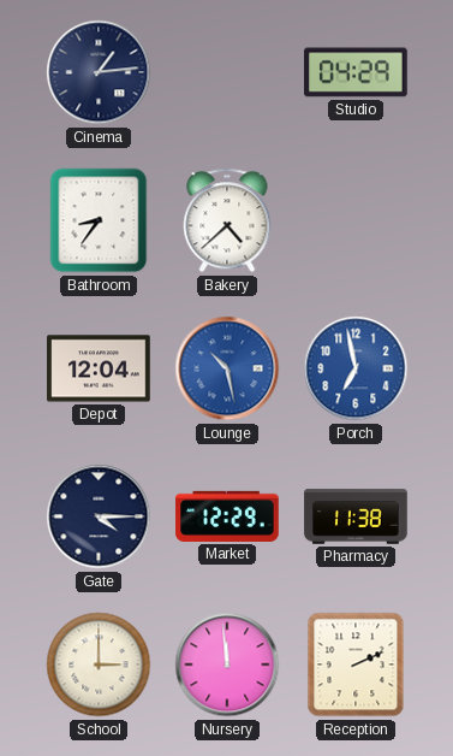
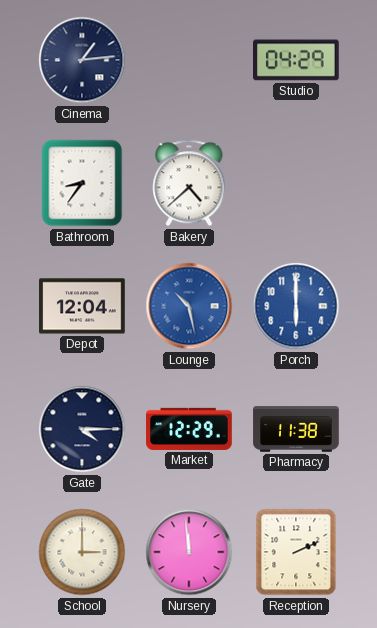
Porch: 6:58 -> 6:00
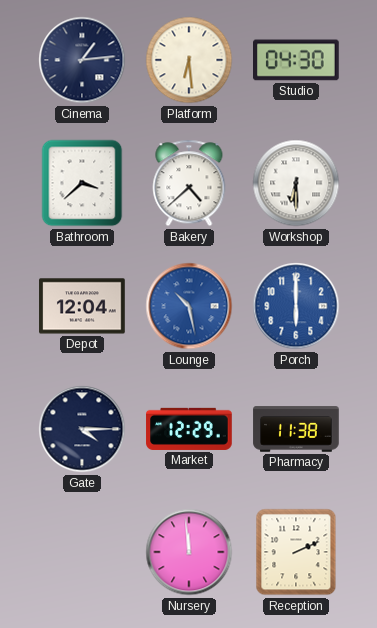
Platform: none -> 6:29
Studio: 04:29 -> 04:30
Bathroom: 8:36 -> 3:38
Workshop: none -> 6:30
School: 3:00 -> none
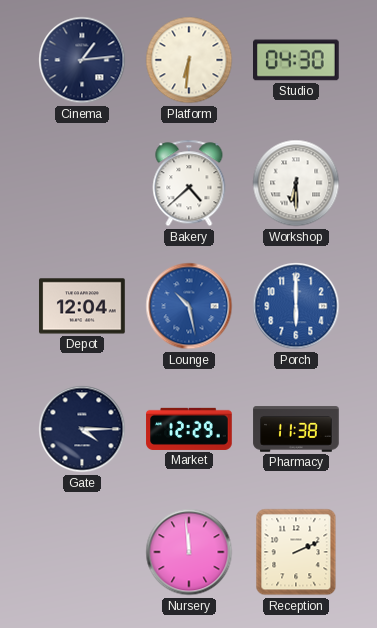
Platform: 6:29 -> 6:31
Bathroom: 3:38 -> none
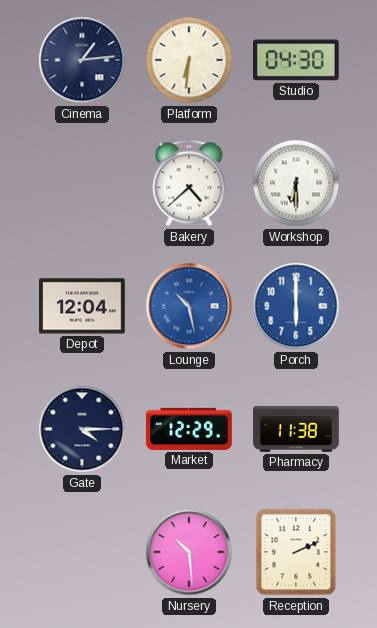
Nursery: 11:59 -> 10:29
